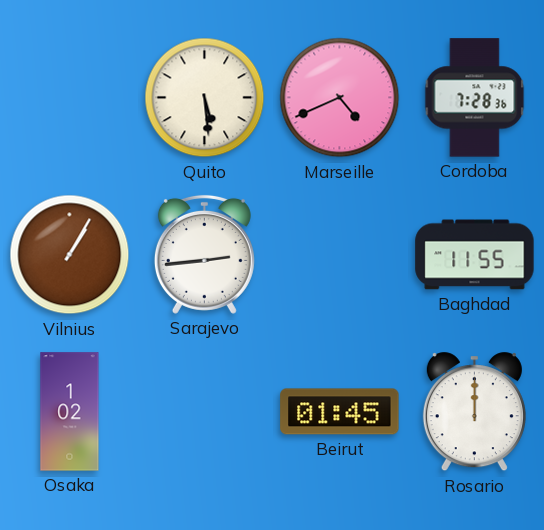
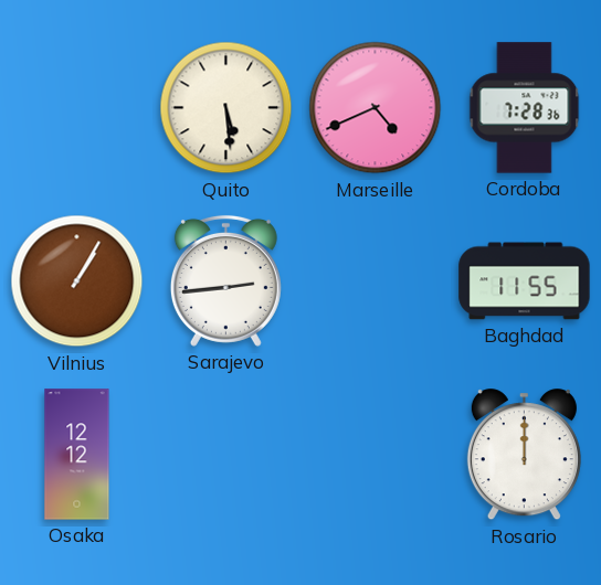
Osaka: 1:02 -> 12:12
Beirut: 01:45 -> none
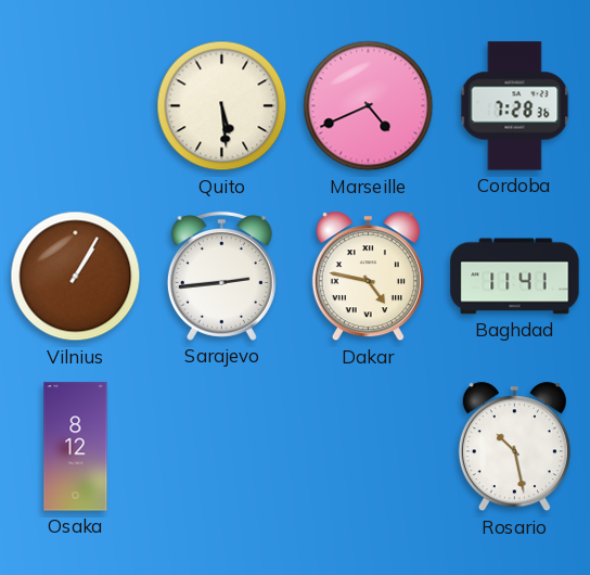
Dakar: none -> 4:47
Baghdad: 11:55 -> 11:41
Osaka: 12:12 -> 8:12
Rosario: 12:00 -> 10:28
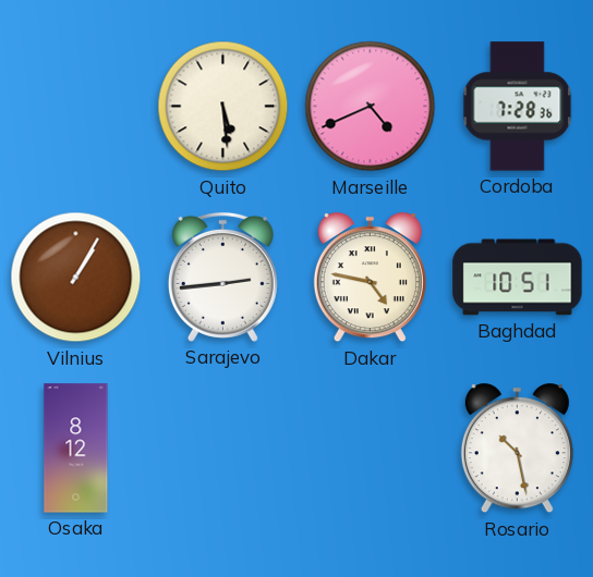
Baghdad: 11:41 -> 10:51
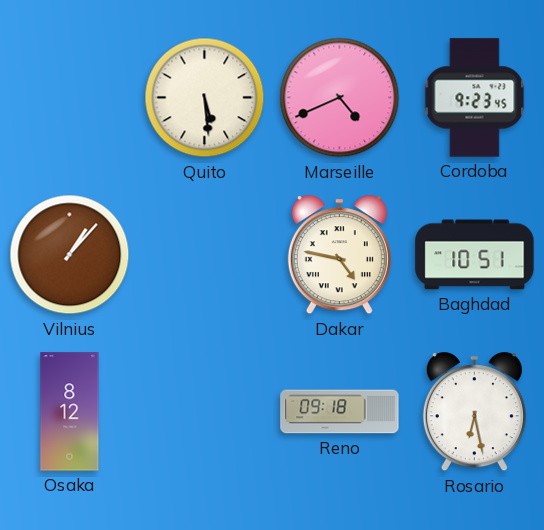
Cordoba: 7:28 -> 9:23
Vilnius: 1:05 -> 1:07
Sarajevo: 2:44 -> none
Reno: none -> 09:18
Rosario: 10:28 -> 6:28
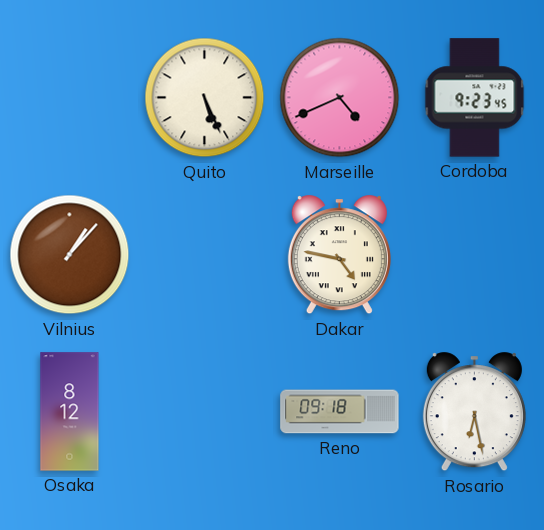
Quito: 5:29 -> 5:26
Baghdad: 10:51 -> none
